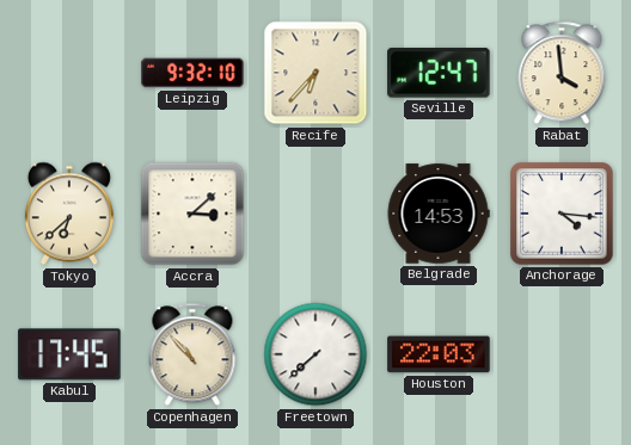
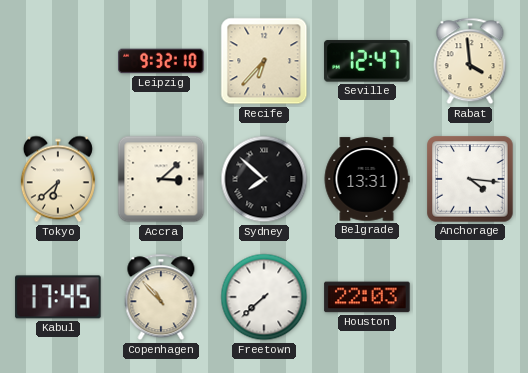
Sydney: none -> 7:52
Belgrade: 14:53 -> 13:31
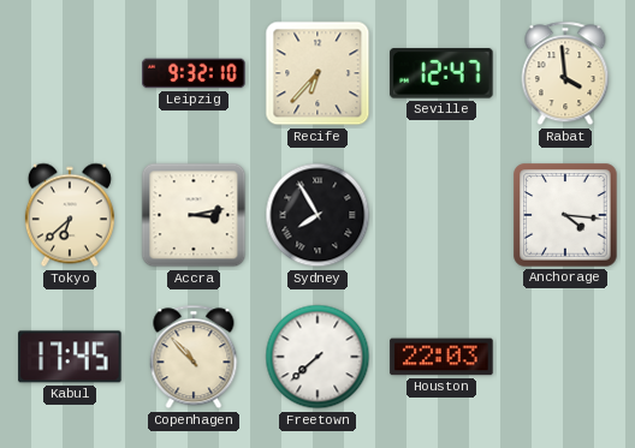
Accra: 3:08 -> 3:13
Sydney: 7:52 -> 7:55
Belgrade: 13:31 -> none
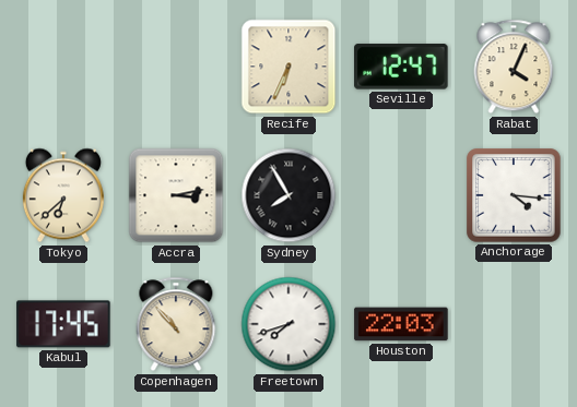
Leipzig: 9:32 -> none
Recife: 6:37 -> 6:34
Rabat: 3:59 -> 4:04
Freetown: 7:38 -> 7:42
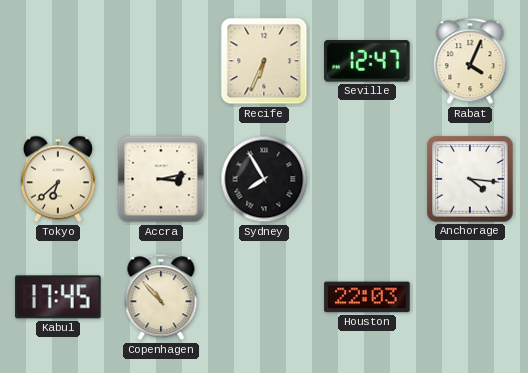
Freetown: 7:42 -> none
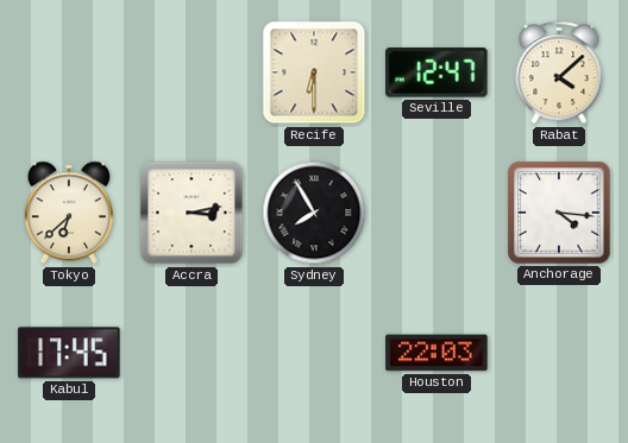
Recife: 6:34 -> 6:30
Rabat: 4:04 -> 4:08
Copenhagen: 10:53 -> none
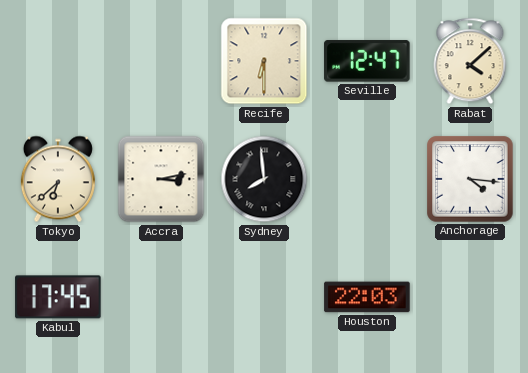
Sydney: 7:55 -> 7:59
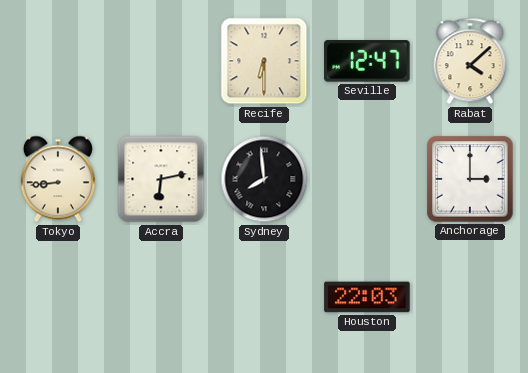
Tokyo: 6:38 -> 8:44
Accra: 3:13 -> 6:13
Anchorage: 4:16 -> 3:00
Kabul: 17:45 -> none
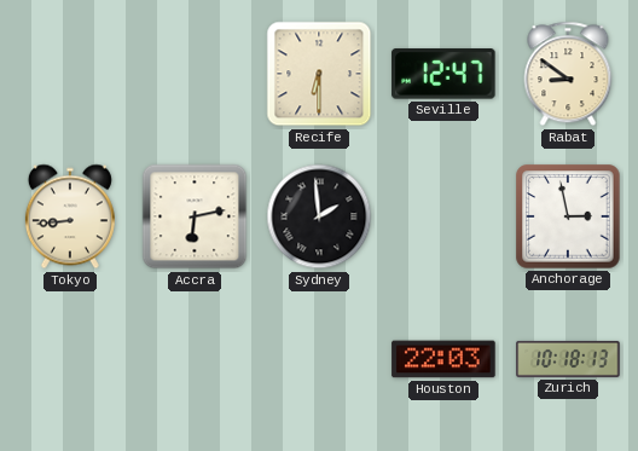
Rabat: 4:08 -> 8:51
Sydney: 7:59 -> 1:59
Anchorage: 3:00 -> 2:58
Zurich: none -> 10:18
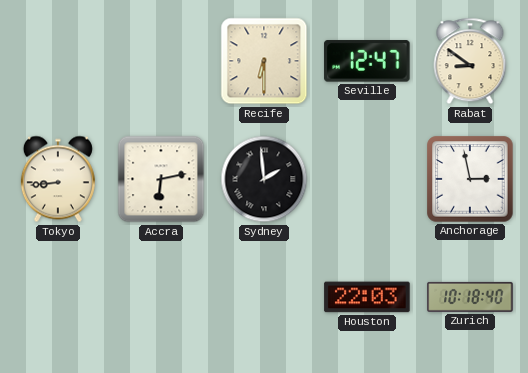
Zurich: 10:18:13 -> 10:18:40
